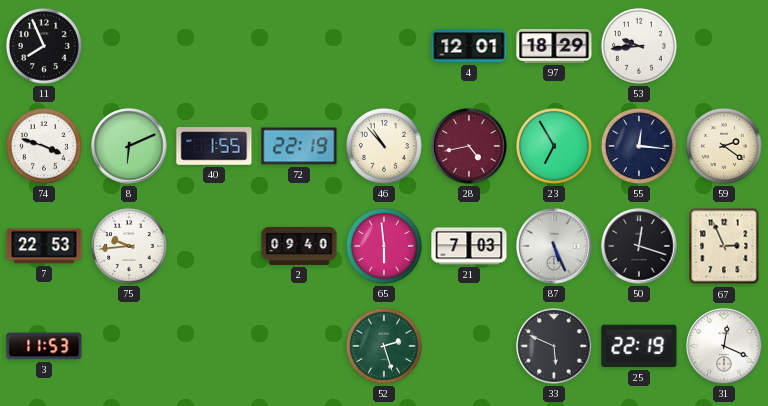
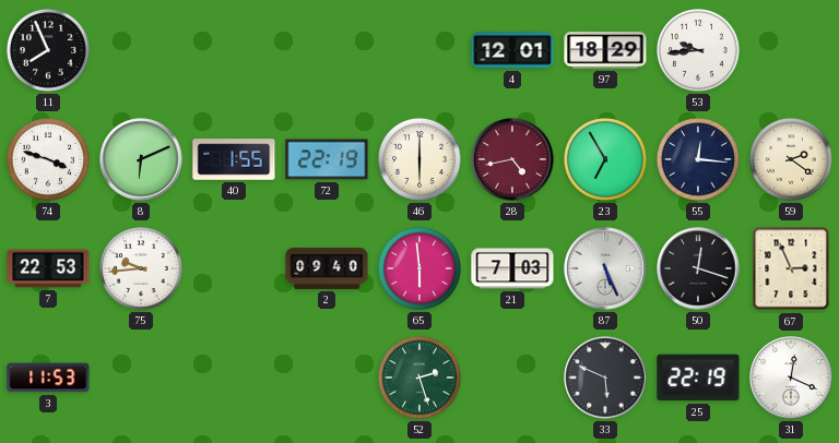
46: 10:53 -> 6:00
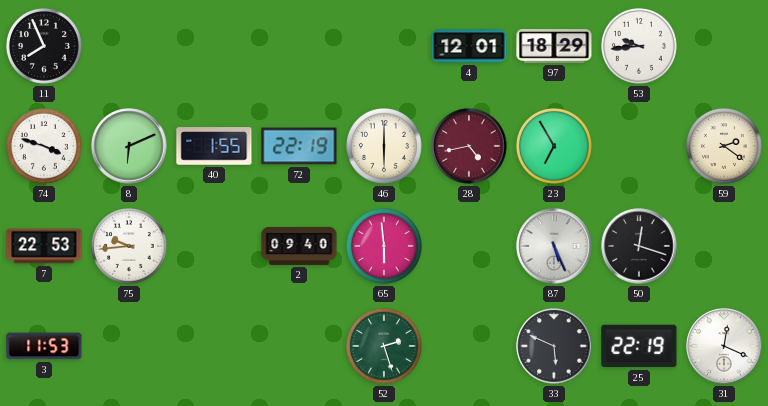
55: 12:16 -> none
21: 7:03 -> none
67: 2:56 -> none
